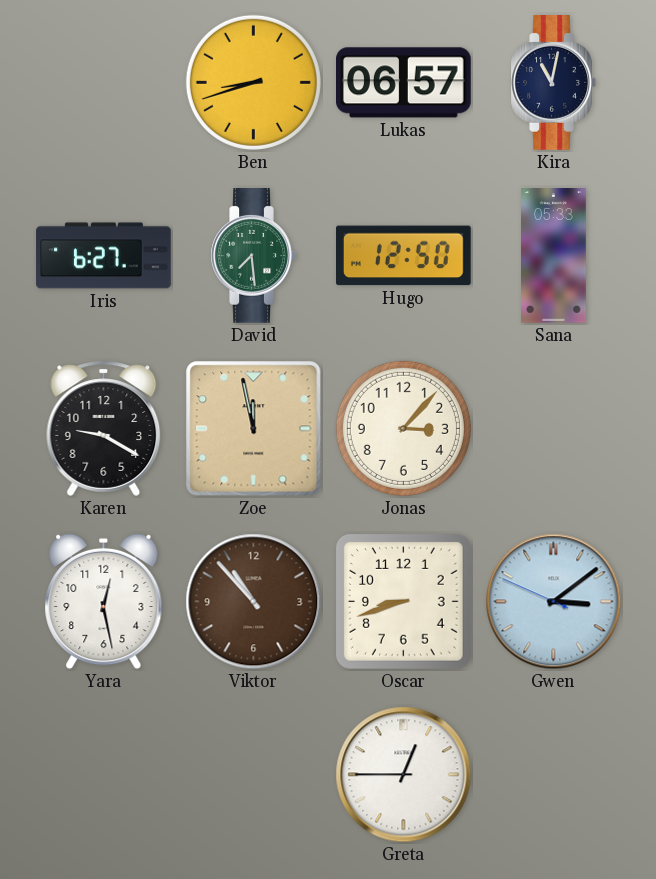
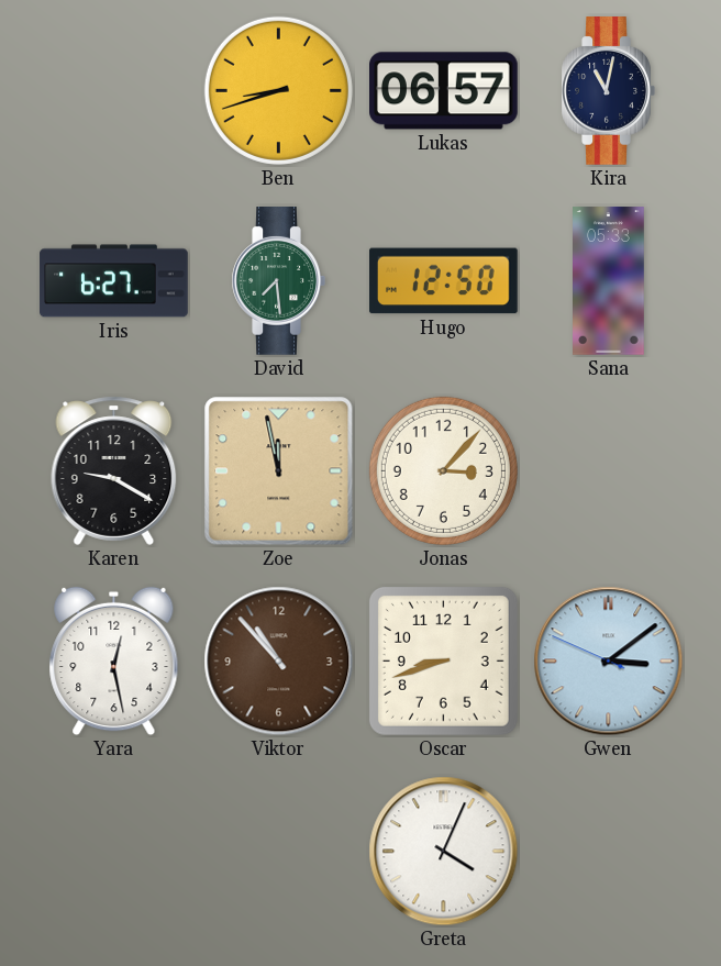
Greta: 12:45 -> 4:04
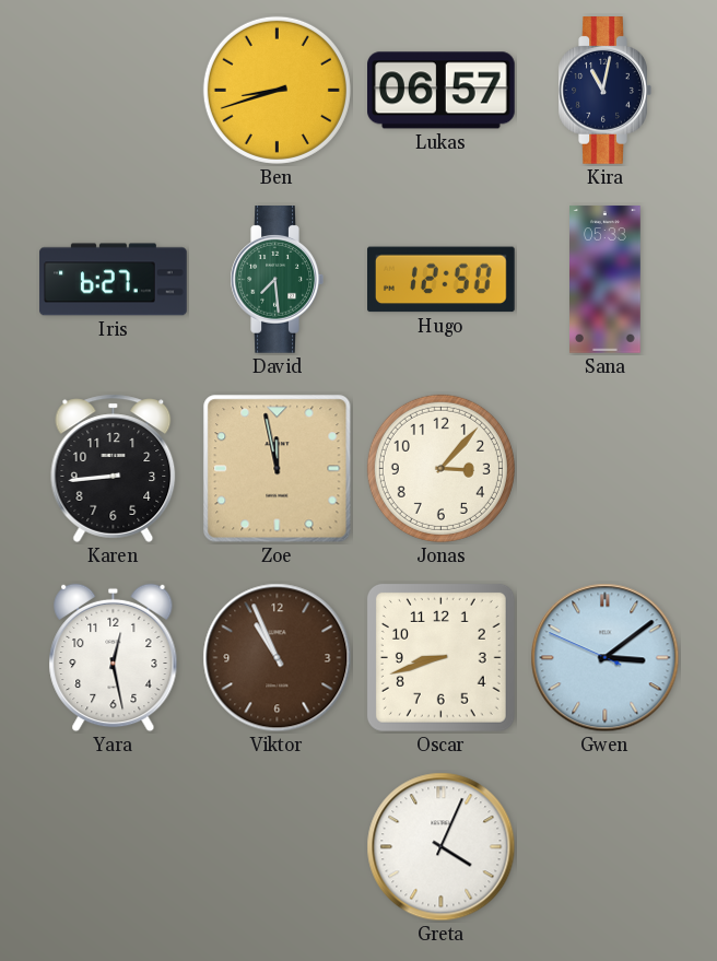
Karen: 9:20 -> 8:44
Viktor: 10:53 -> 10:56
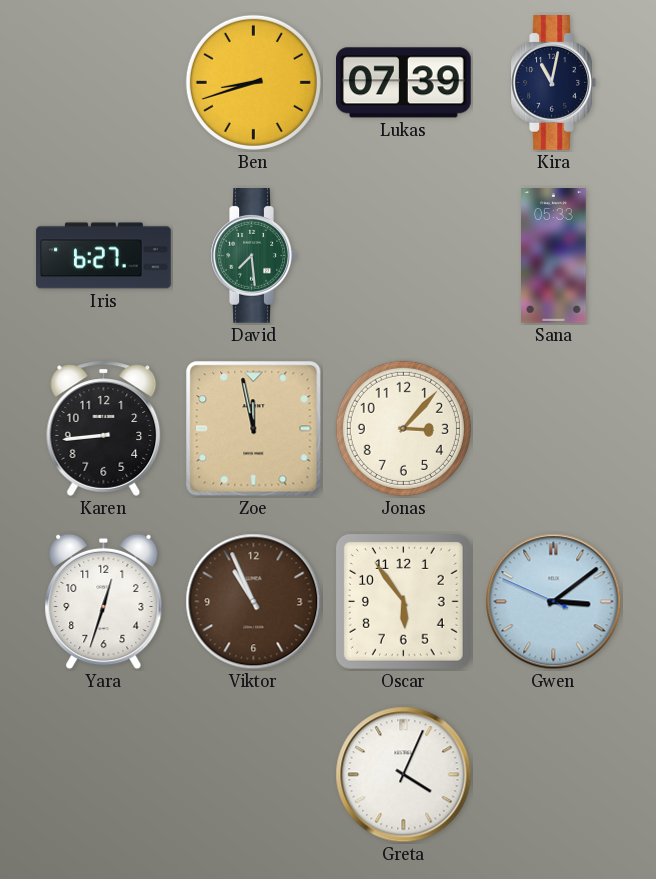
Lukas: 06:57 -> 07:39
Hugo: 12:50 -> none
Yara: 12:28 -> 12:33
Oscar: 8:42 -> 5:54
